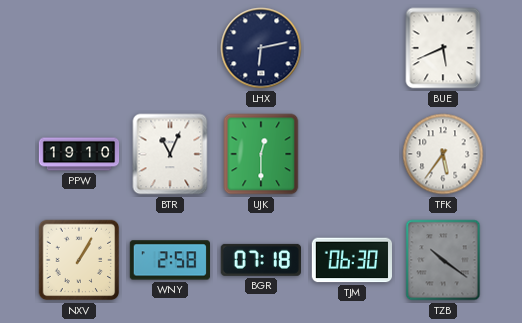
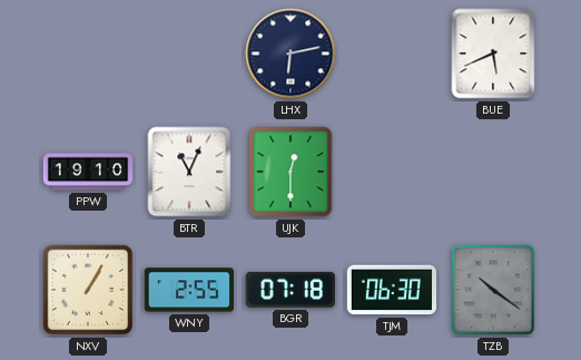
TFK: 5:36 -> none
WNY: 2:58 -> 2:55
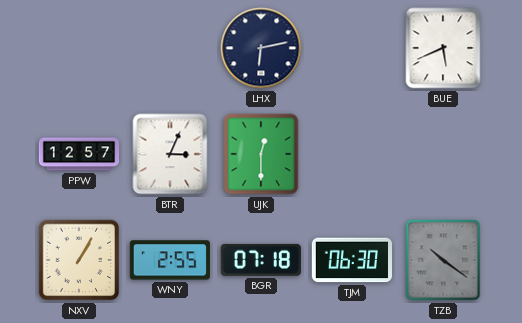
PPW: 19:10 -> 12:57
BTR: 11:04 -> 3:04
